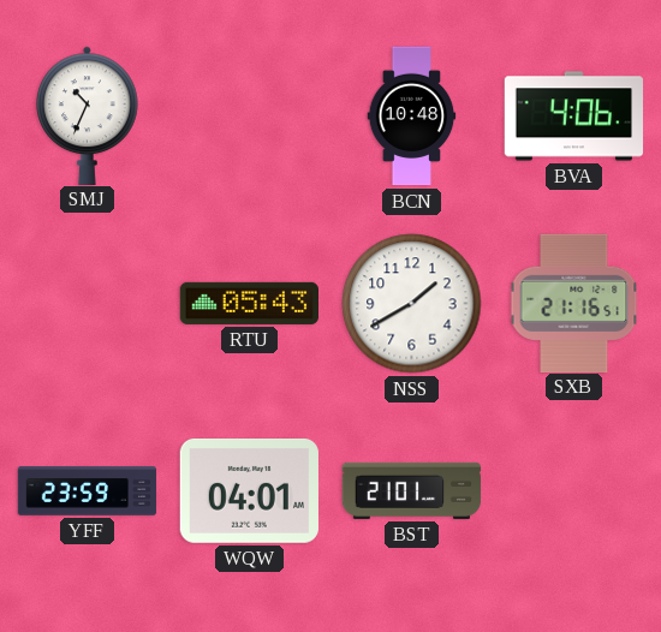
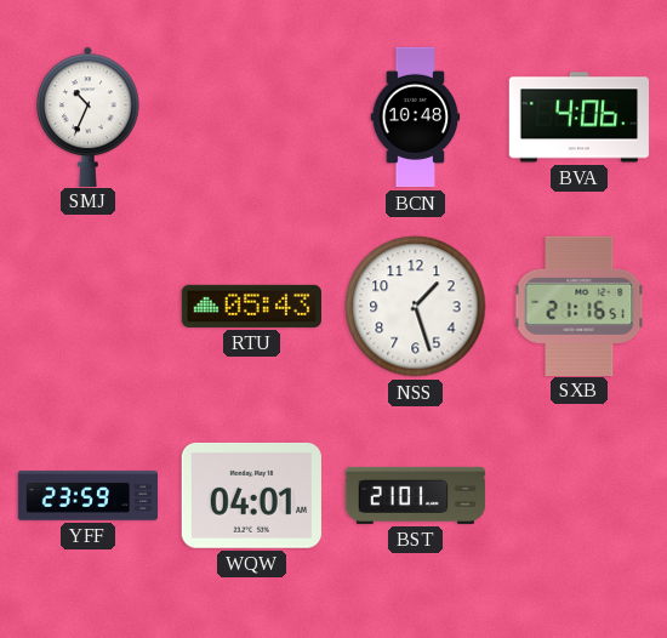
NSS: 1:40 -> 1:27
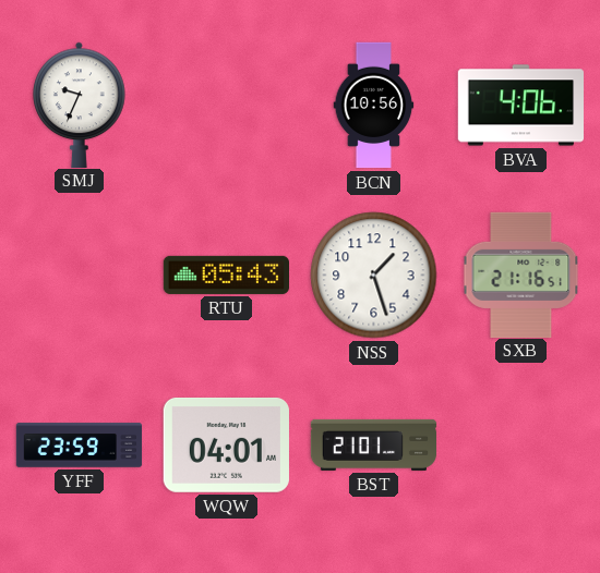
SMJ: 10:34 -> 9:34
BCN: 10:48 -> 10:56
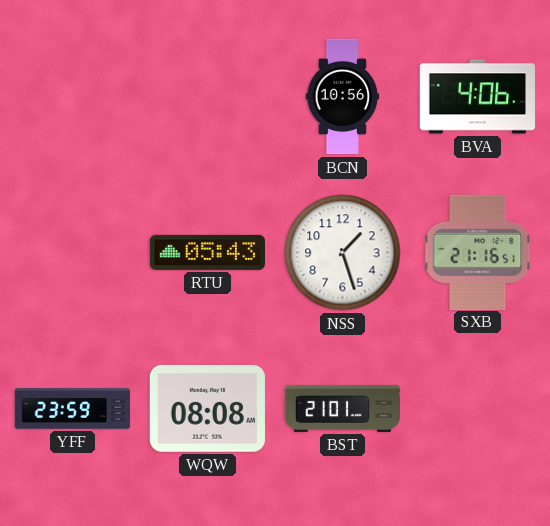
SMJ: 9:34 -> none
WQW: 04:01 -> 08:08
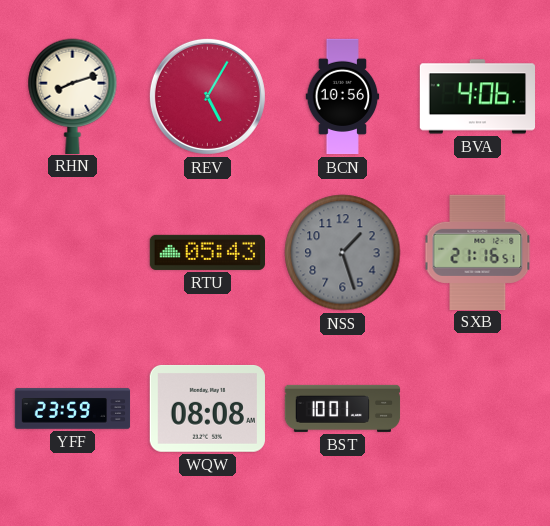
RHN: none -> 8:12
REV: none -> 5:05
NSS dial: white -> grey
BST: 21:01 -> 10:01
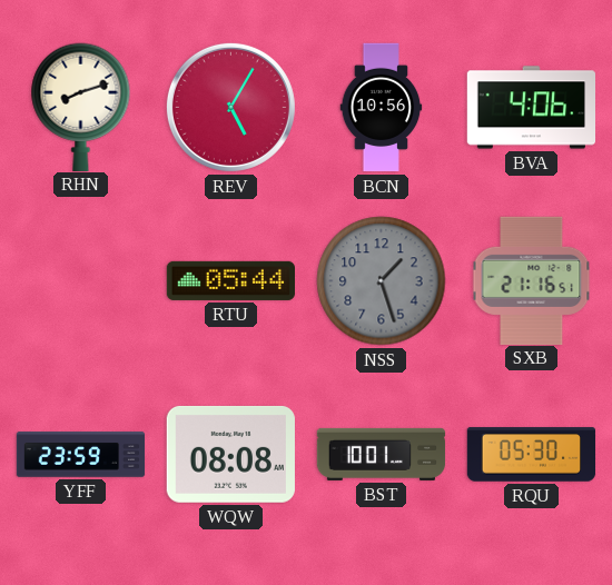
RTU: 05:43 -> 05:44
RQU: none -> 05:30
